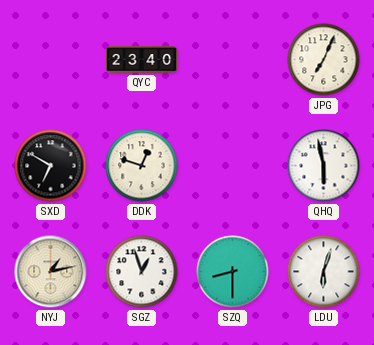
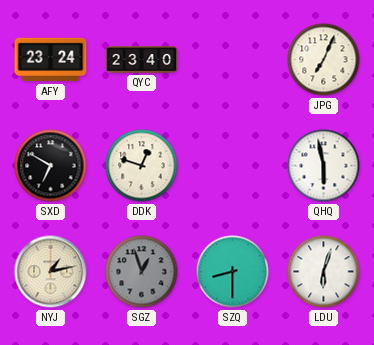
AFY: none -> 23:24
SGZ dial: white -> grey
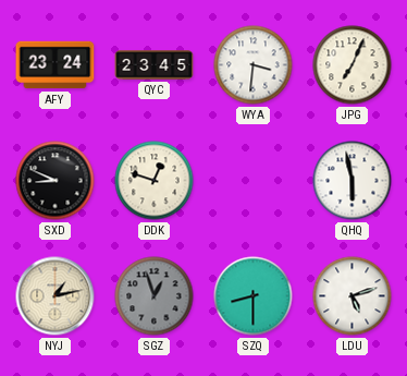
QYC: 23:40 -> 23:45
WYA: none -> 3:31
SXD: 6:50 -> 8:49
LDU: 6:03 -> 5:12
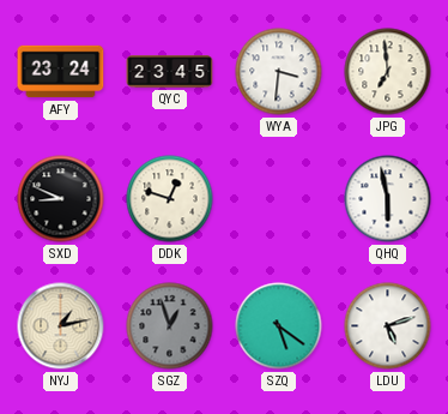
JPG: 7:04 -> 6:59
SZQ: 8:30 -> 5:21
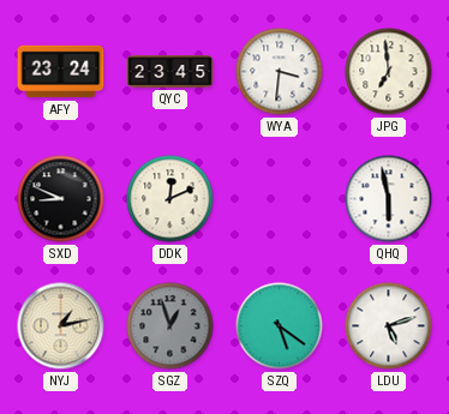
DDK: 12:48 -> 12:11
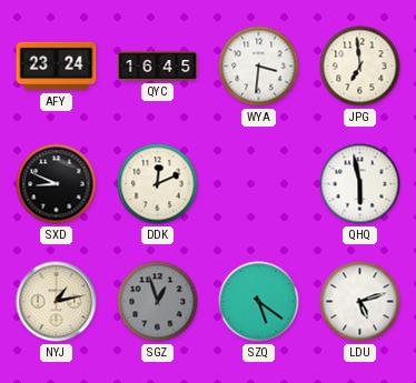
QYC: 23:45 -> 16:45
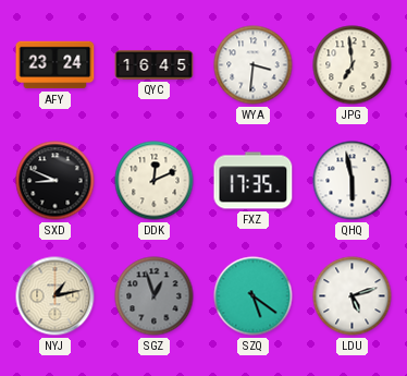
FXZ: none -> 17:35
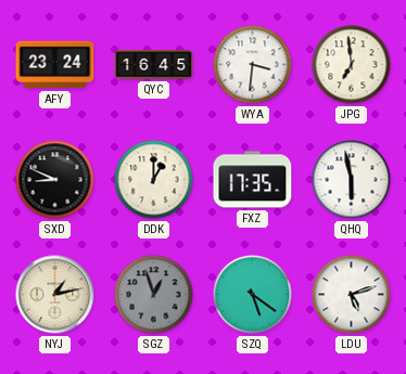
DDK: 12:11 -> 1:00
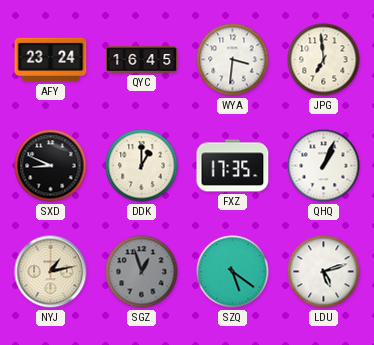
QHQ: 5:58 -> 1:04
